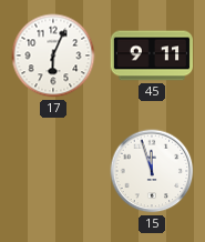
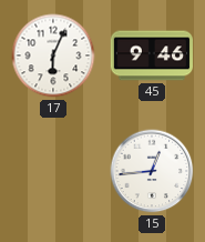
45: 9:11 -> 9:46
15: 11:57 -> 12:44
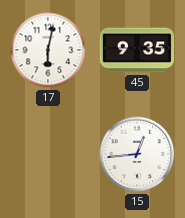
17: 6:04 -> 6:02
45: 9:46 -> 9:35
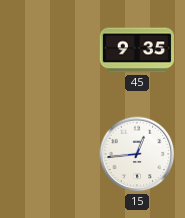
17: 6:02 -> none
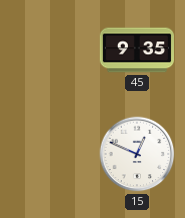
15: 12:44 -> 12:49
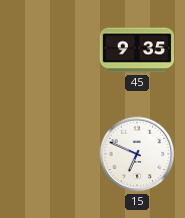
15: 12:49 -> 6:49
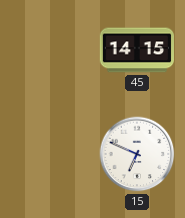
45: 9:35 -> 14:15
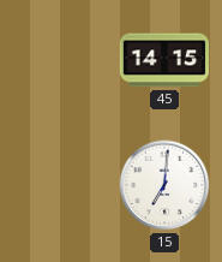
15: 6:49 -> 7:01
